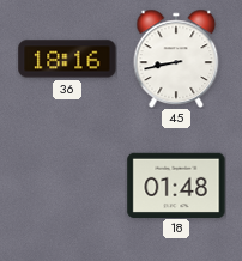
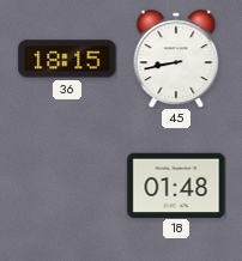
36: 18:16 -> 18:15
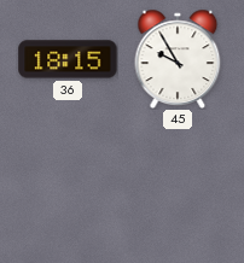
45: 8:43 -> 9:55
18: 01:48 -> none
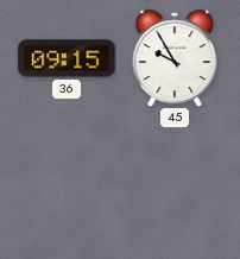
36: 18:15 -> 09:15
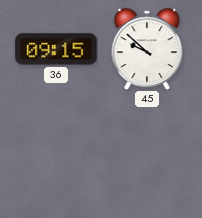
45: 9:55 -> 9:52
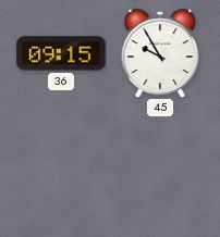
45: 9:52 -> 9:55
